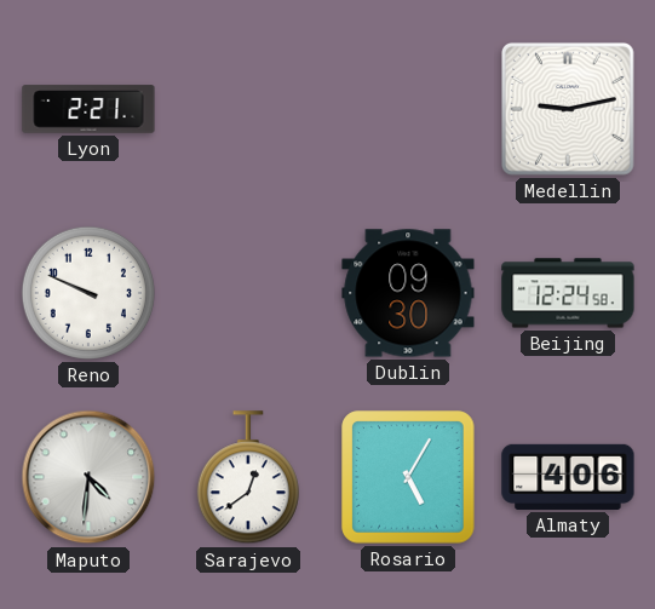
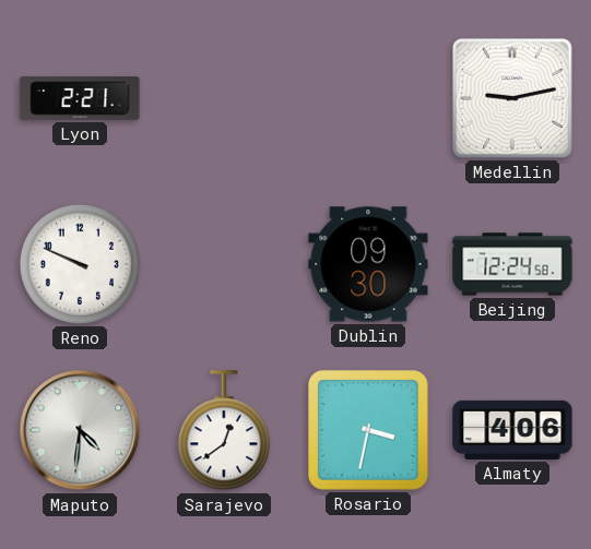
Rosario: 5:05 -> 3:32
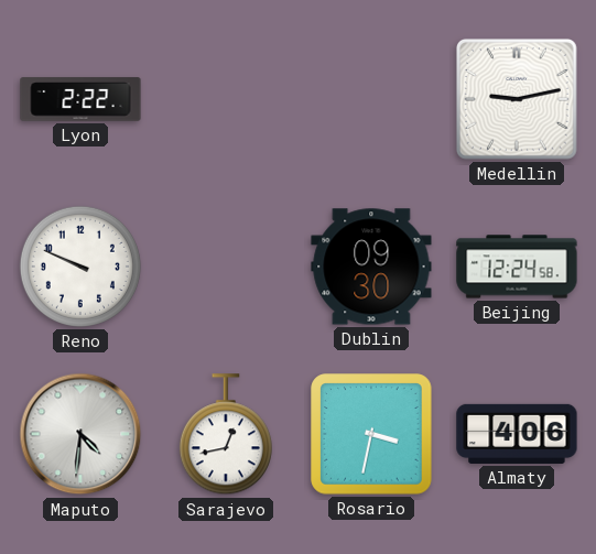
Lyon: 2:21 -> 2:22
Sarajevo: 12:39 -> 12:43
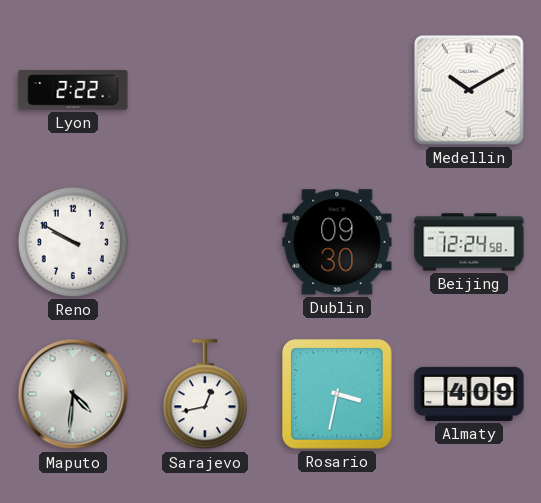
Medellin: 9:13 -> 10:10
Reno: 9:49 -> 9:50
Almaty: 4:06 -> 4:09
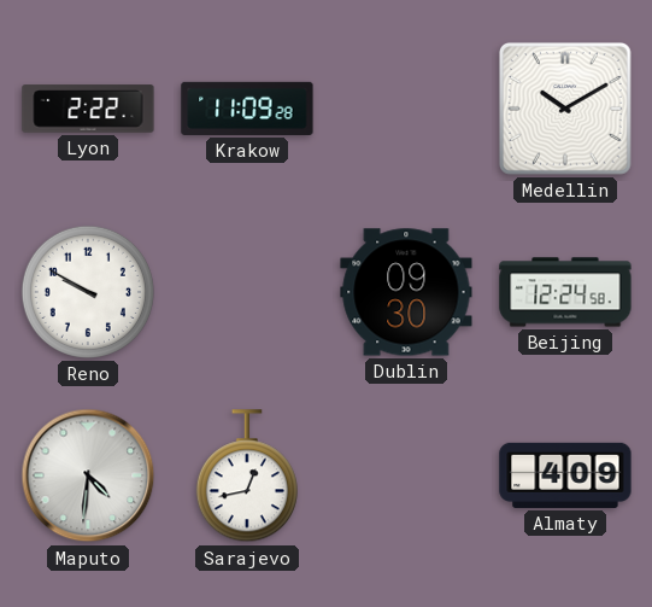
Krakow: none -> 11:09
Rosario: 3:32 -> none
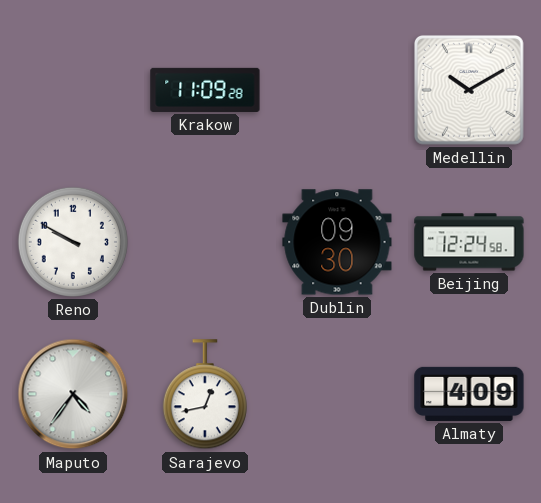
Lyon: 2:22 -> none
Maputo: 4:31 -> 4:36
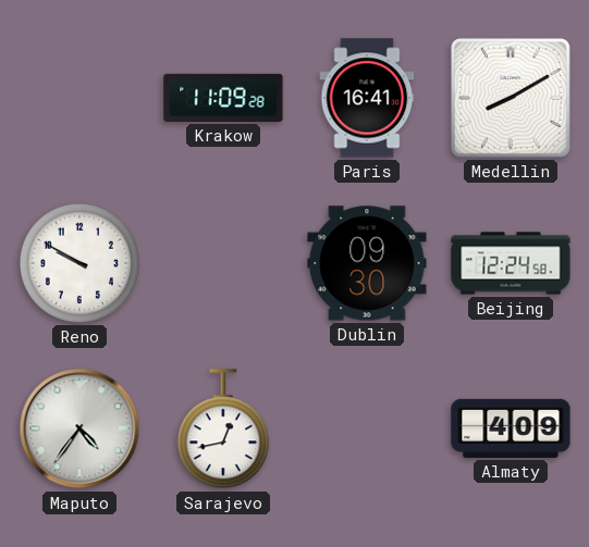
Paris: none -> 16:41
Medellin: 10:10 -> 8:10
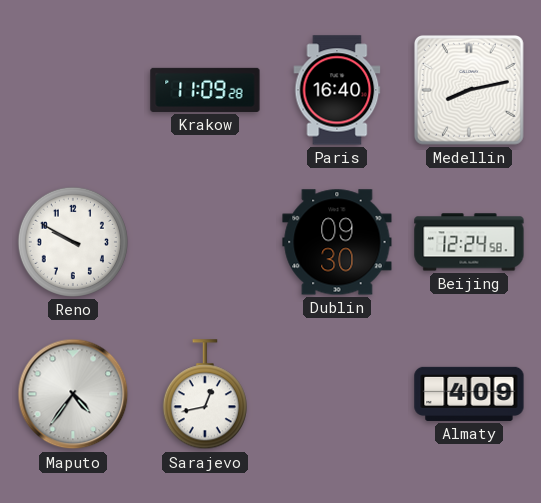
Paris: 16:41 -> 16:40
Medellin: 8:10 -> 8:13
